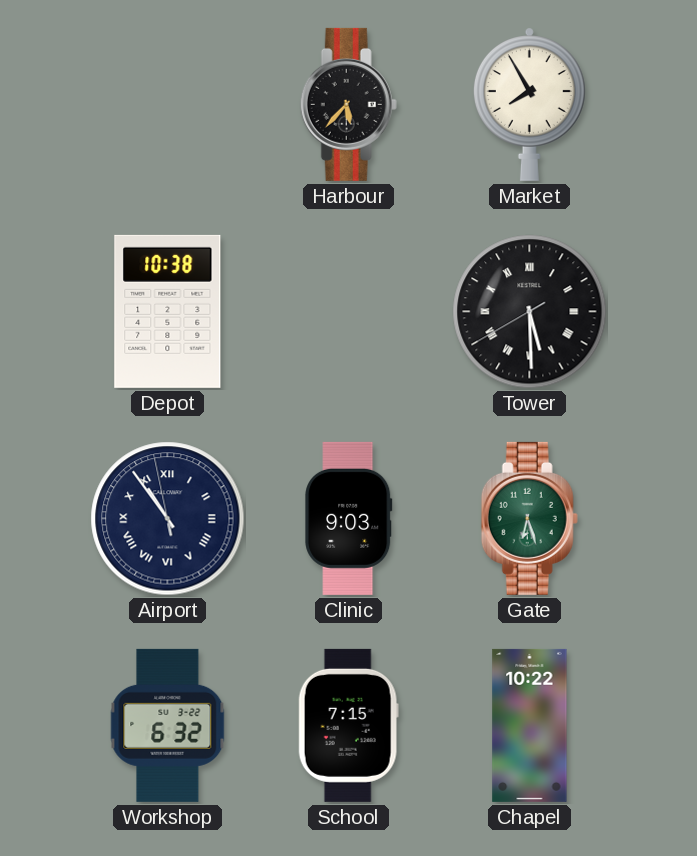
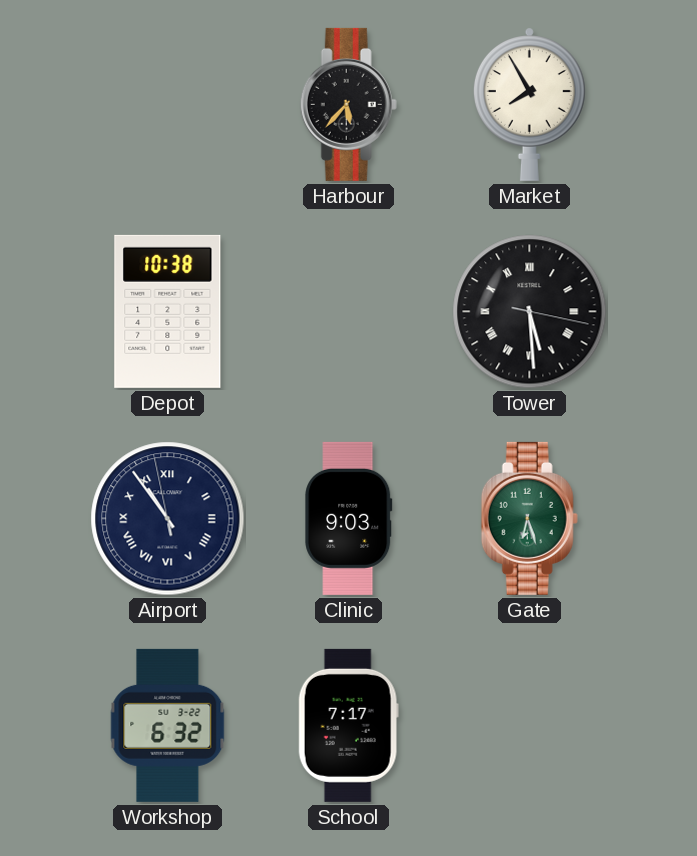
Tower: 5:29:40 -> 5:29:17
School: 7:15 -> 7:17
Chapel: 10:22 -> none
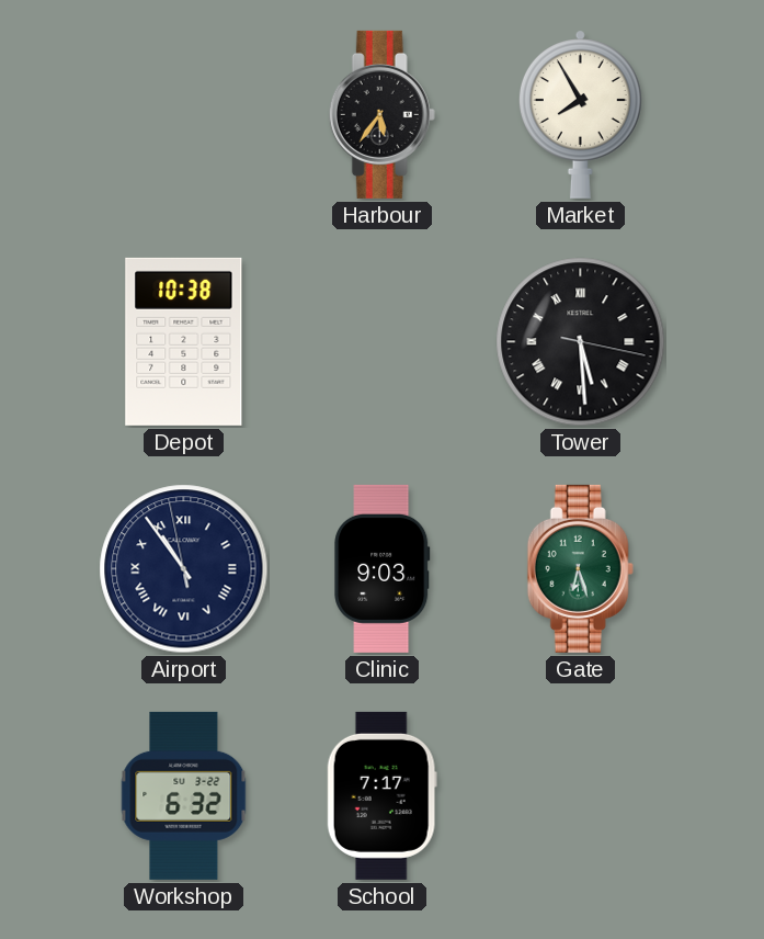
Harbour: 5:37 -> 5:36
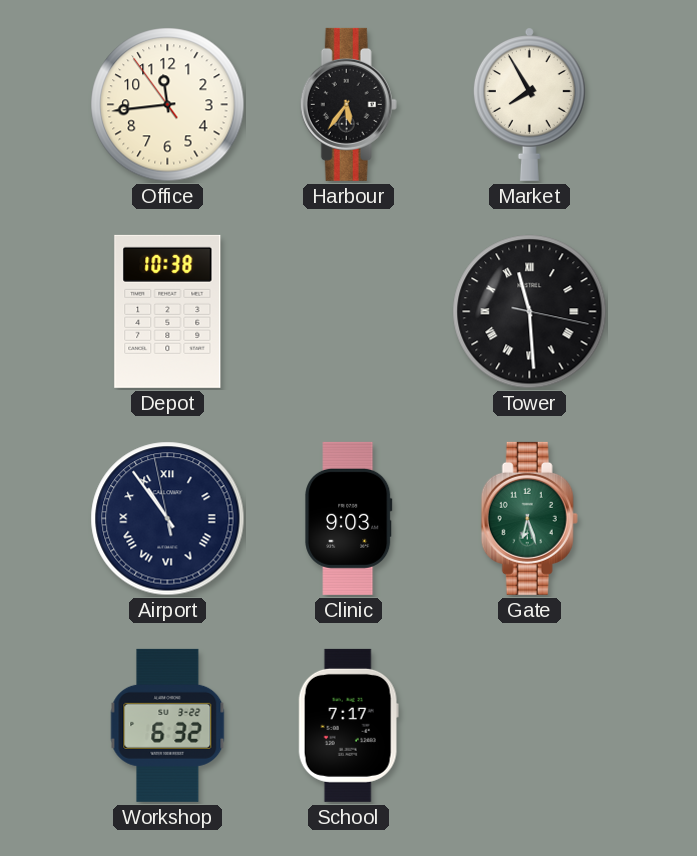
Office: none -> 11:43
Tower: 5:29 -> 11:29
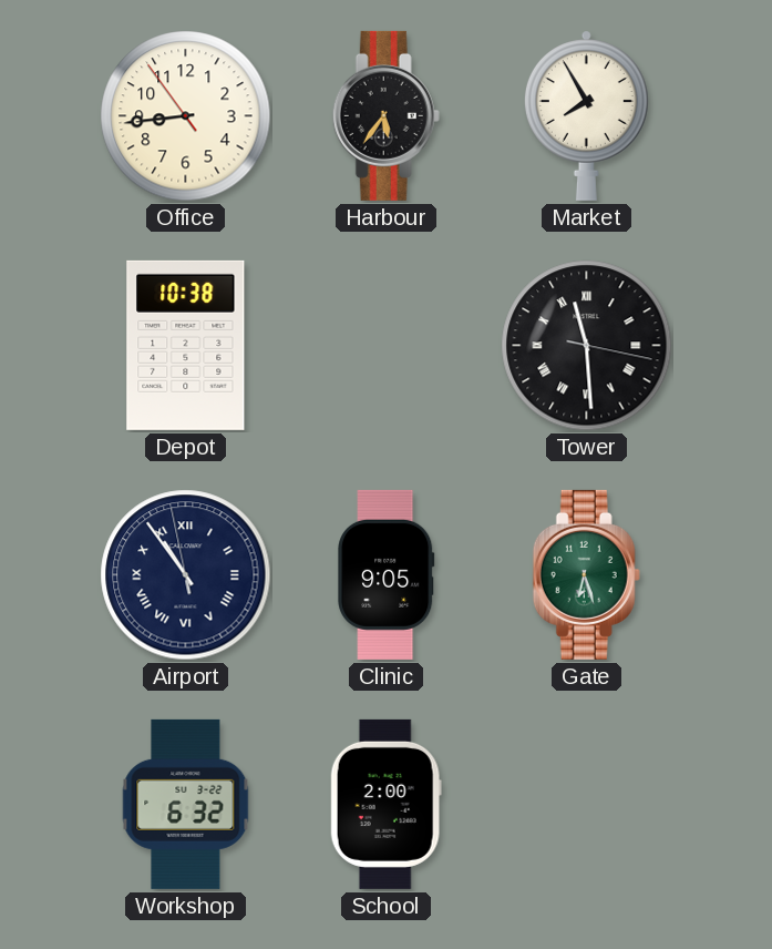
Office: 11:43 -> 8:43
Clinic: 9:03 -> 9:05
School: 7:17 -> 2:00
